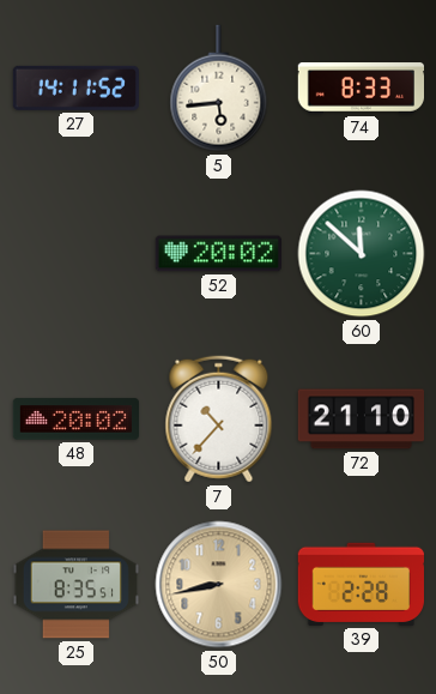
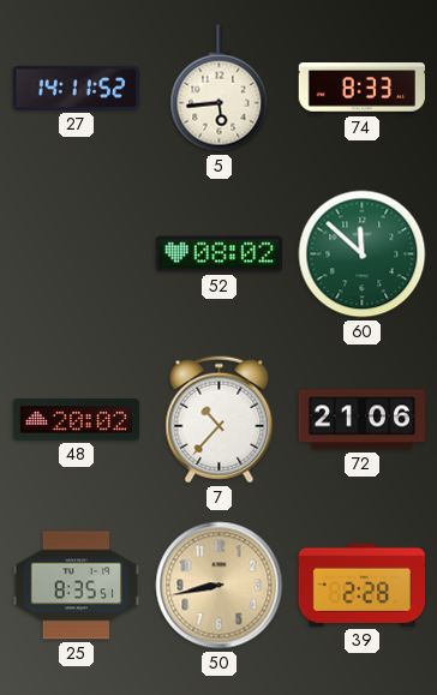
52: 20:02 -> 08:02
72: 21:10 -> 21:06
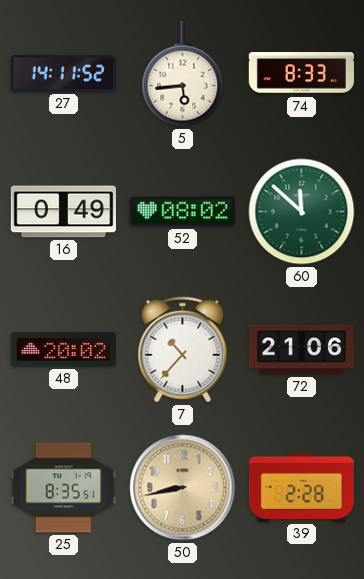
16: none -> 0:49
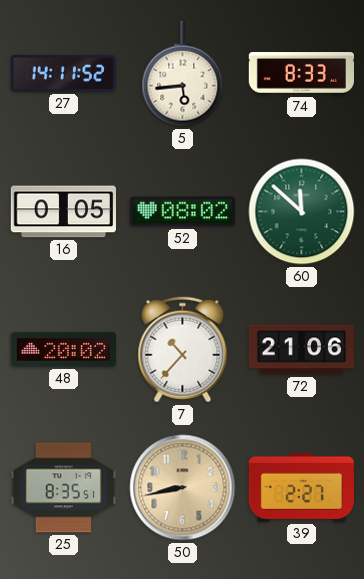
16: 0:49 -> 0:05
39: 2:28 -> 2:27
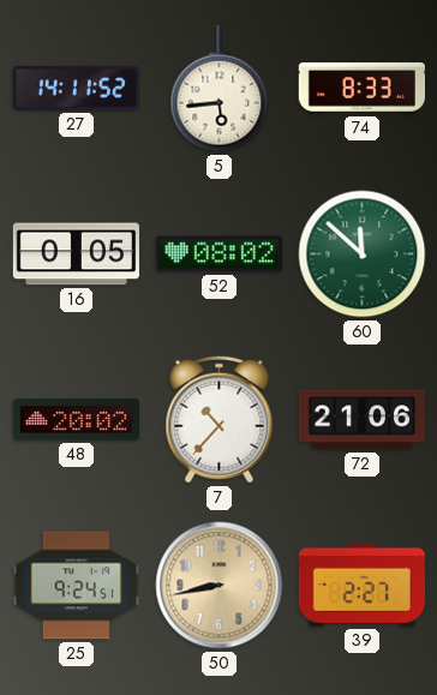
25: 8:35 -> 9:24
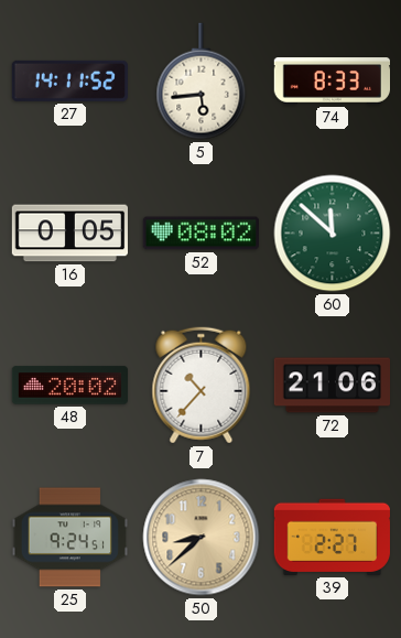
50: 8:43 -> 8:38
